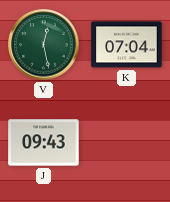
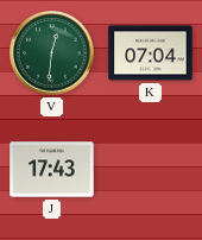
V: 12:28 -> 12:31
J: 09:43 -> 17:43
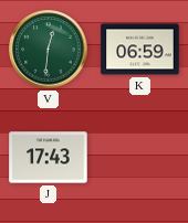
K: 07:04 -> 06:59
